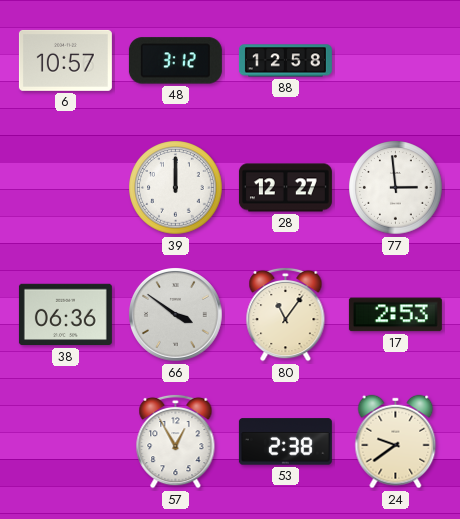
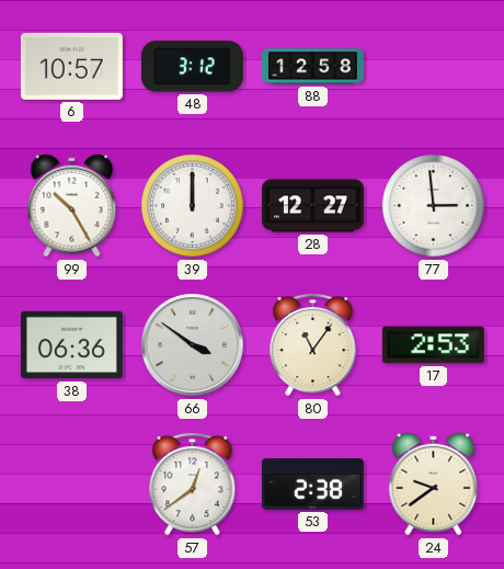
99: none -> 10:25
57: 12:55 -> 12:39
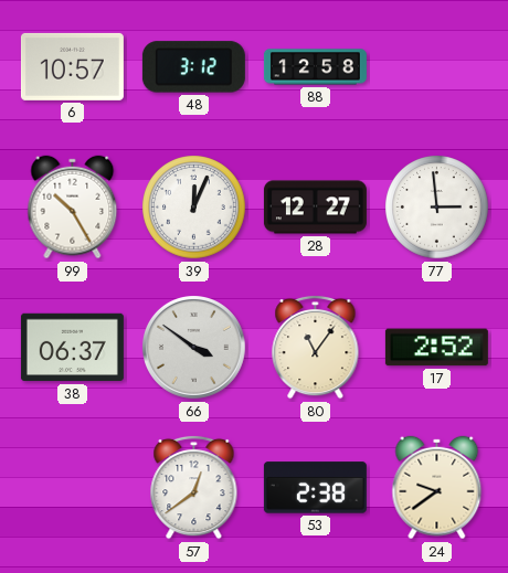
39: 12:00 -> 12:04
38: 06:36 -> 06:37
17: 2:53 -> 2:52
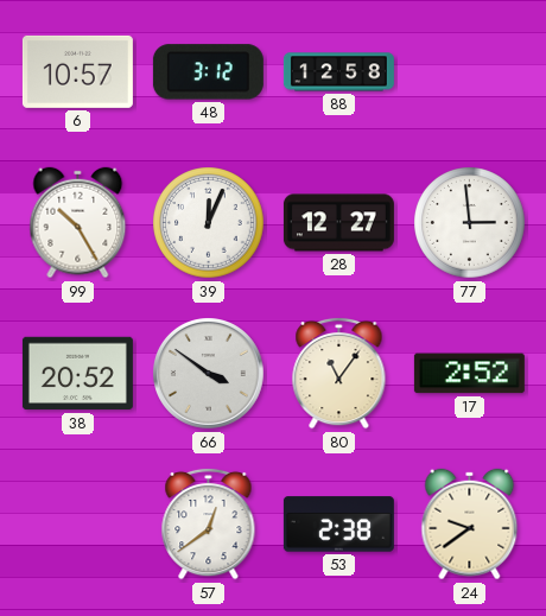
38: 06:37 -> 20:52
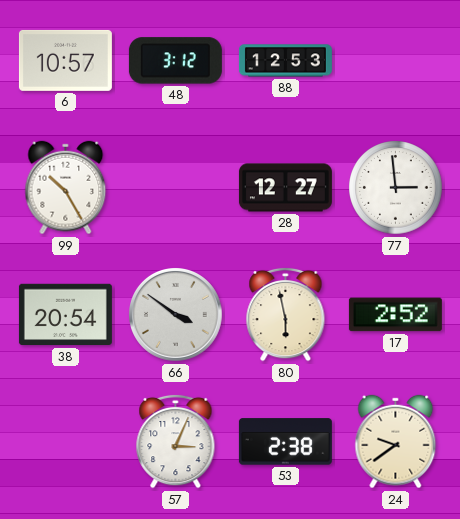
88: 12:58 -> 12:53
39: 12:04 -> none
38: 20:52 -> 20:54
80: 11:06 -> 5:58
57: 12:39 -> 3:04
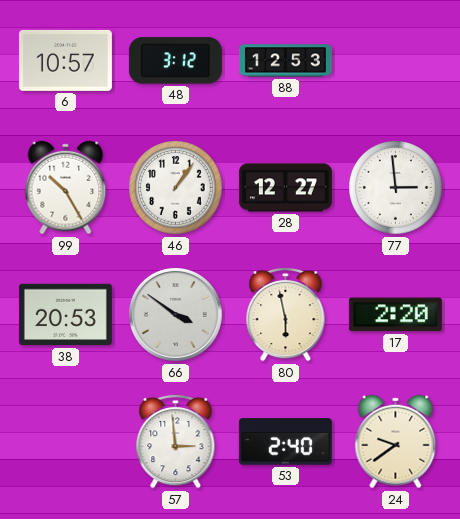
46: none -> 1:06
38: 20:54 -> 20:53
17: 2:52 -> 2:20
57: 3:04 -> 2:59
53: 2:38 -> 2:40
